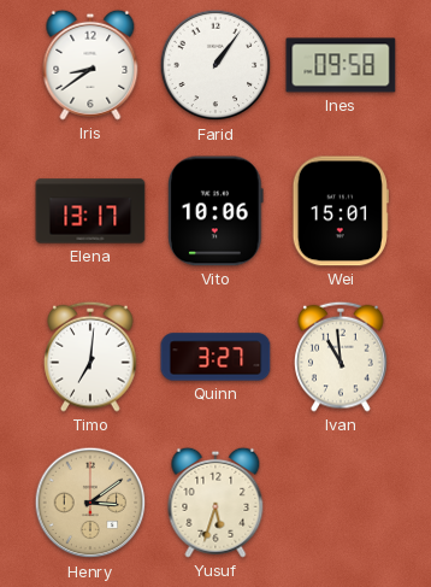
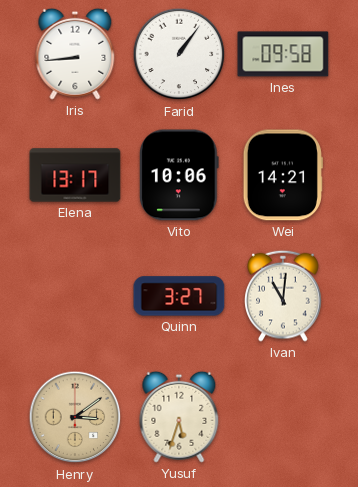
Iris: 8:39 -> 8:44
Wei: 15:01 -> 14:21
Timo: 7:01 -> none
Ivan: 10:59 -> 11:01
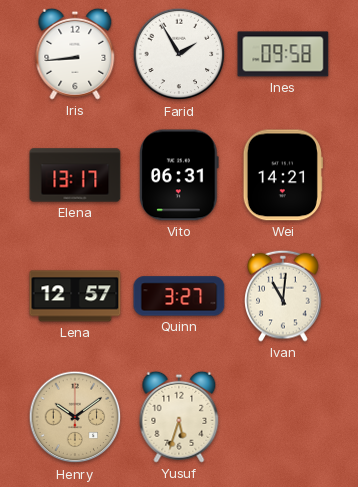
Farid: 1:06 -> 1:55
Vito: 10:06 -> 06:31
Lena: none -> 12:57
Henry: 3:09 -> 10:09
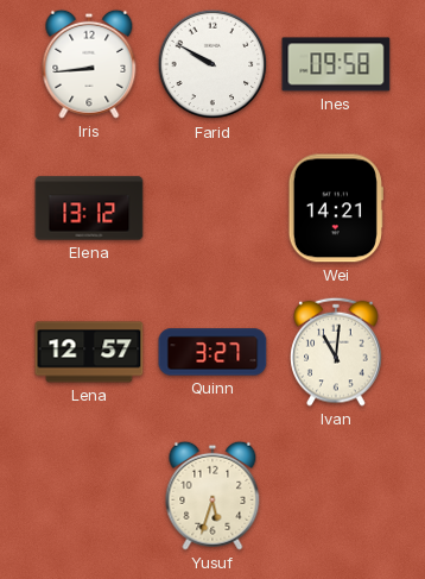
Farid: 1:55 -> 9:50
Elena: 13:17 -> 13:12
Vito: 06:31 -> none
Henry: 10:09 -> none
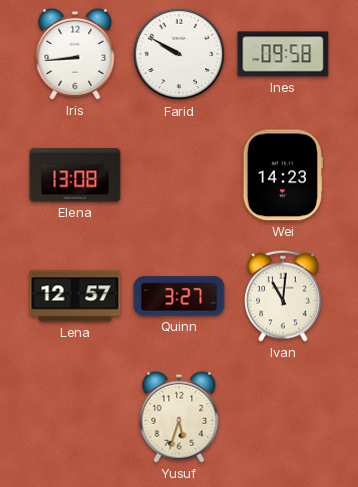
Elena: 13:12 -> 13:08
Wei: 14:21 -> 14:23
